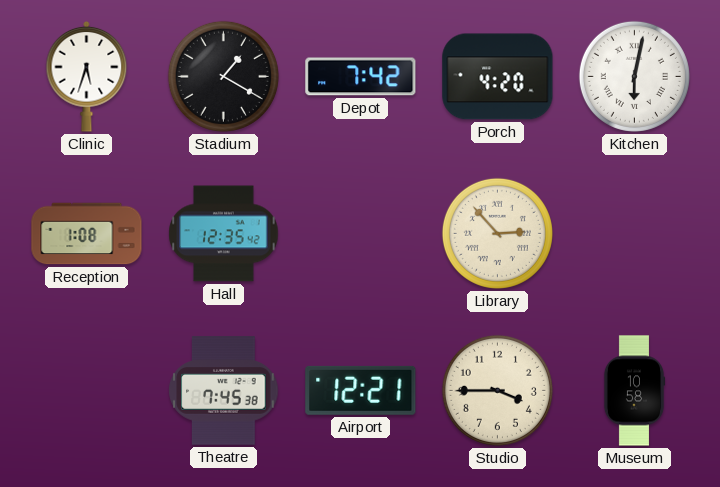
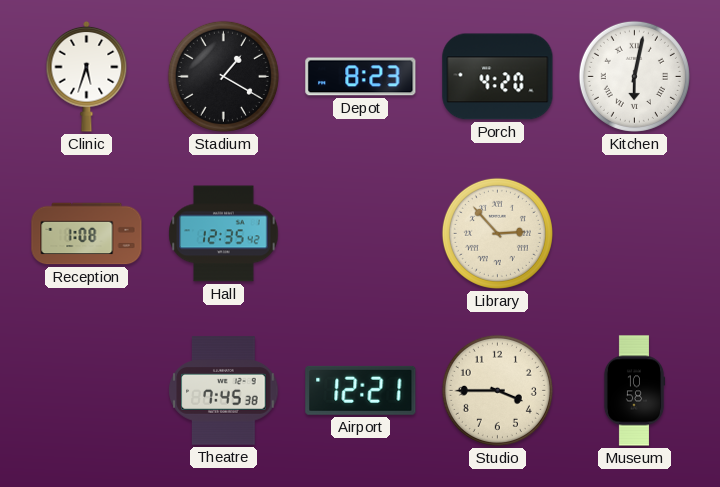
Depot: 7:42 -> 8:23
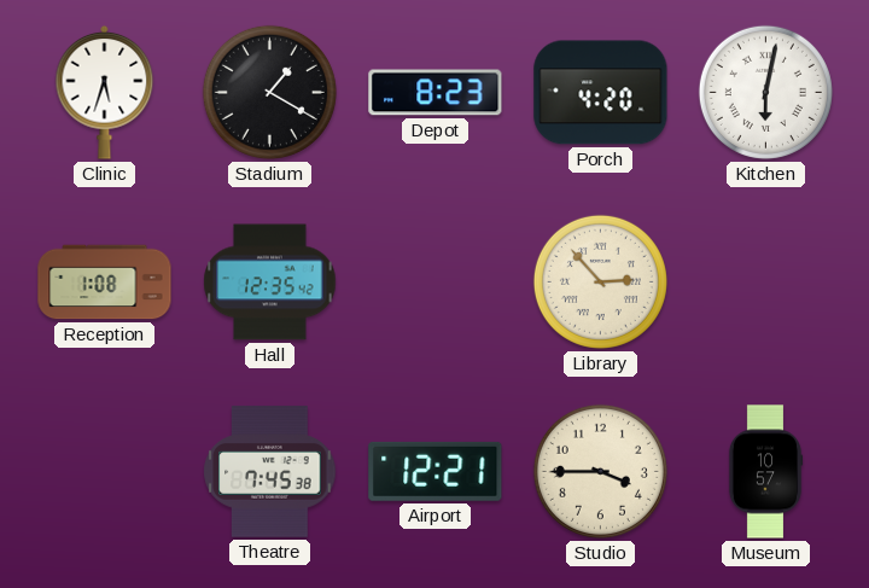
Museum: 10:58 -> 10:57
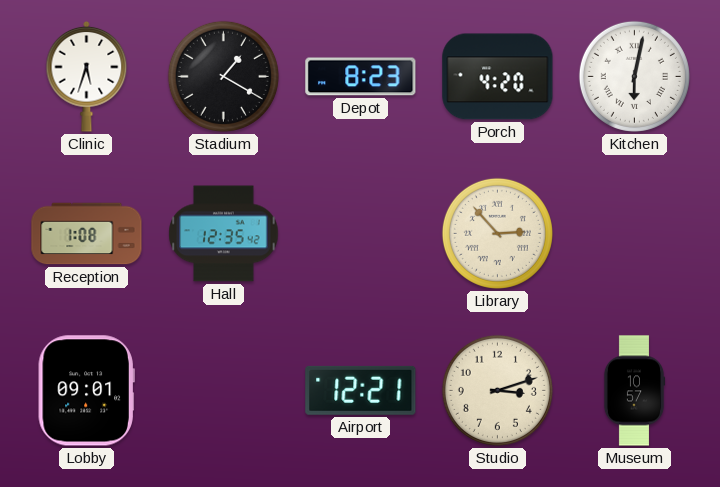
Lobby: none -> 09:01
Theatre: 7:45 -> none
Studio: 3:45 -> 3:12
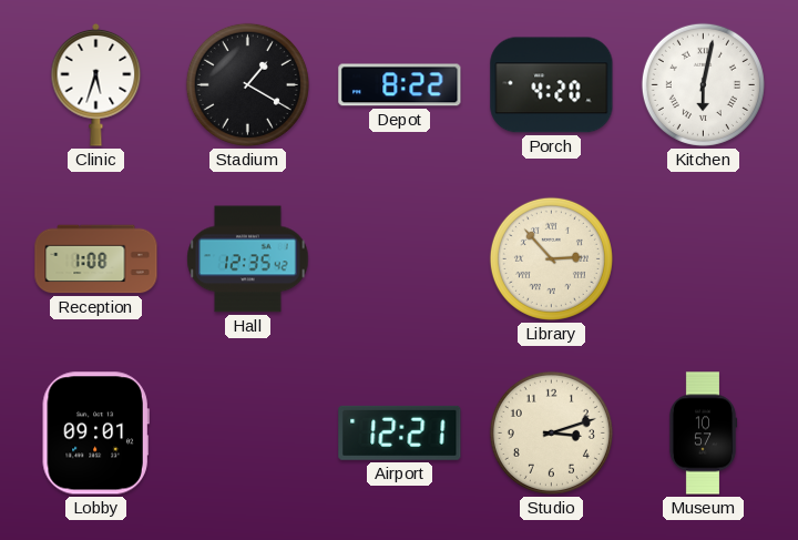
Depot: 8:23 -> 8:22
